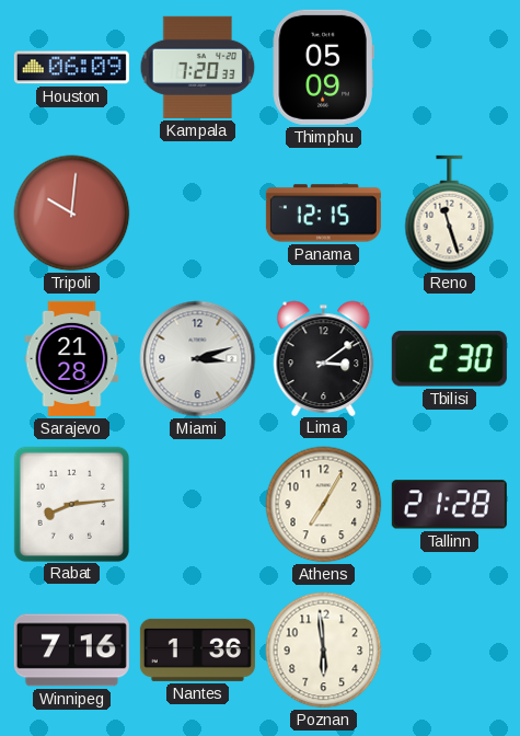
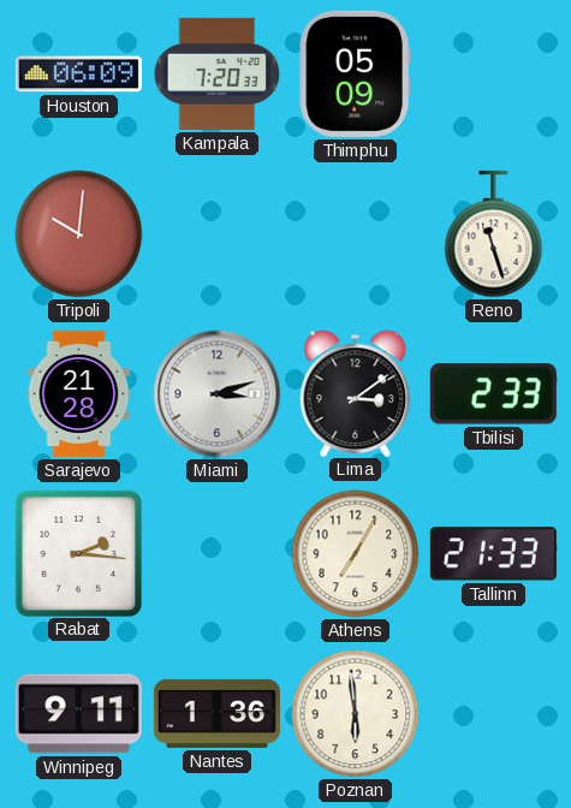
Panama: 12:15 -> none
Tbilisi: 2:30 -> 2:33
Rabat: 8:14 -> 2:16
Tallinn: 21:28 -> 21:33
Winnipeg: 7:16 -> 9:11
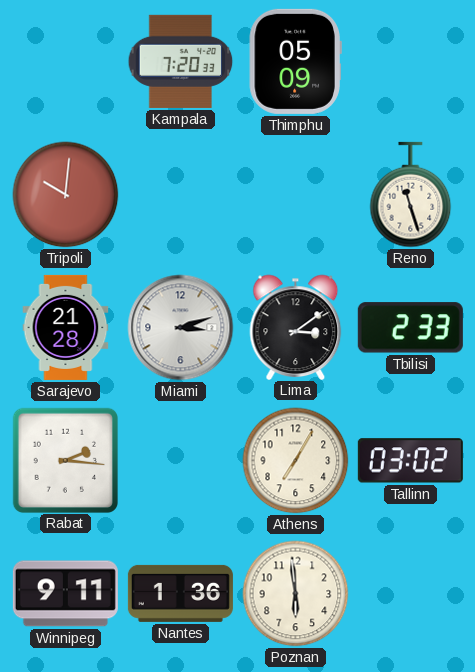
Houston: 06:09 -> none
Tallinn: 21:33 -> 03:02
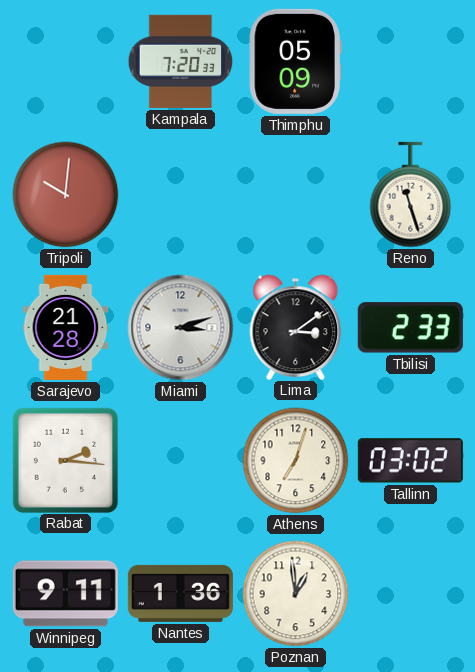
Athens: 7:05 -> 7:03
Poznan: 5:59 -> 12:59
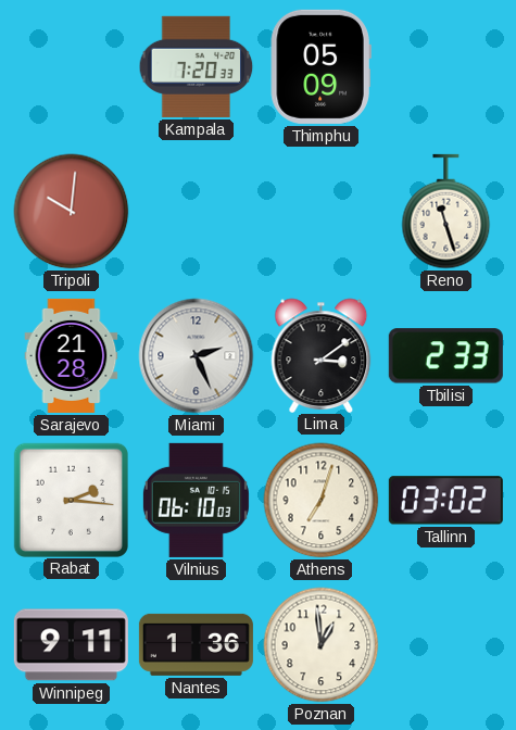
Miami: 3:12 -> 2:26
Vilnius: none -> 06:10
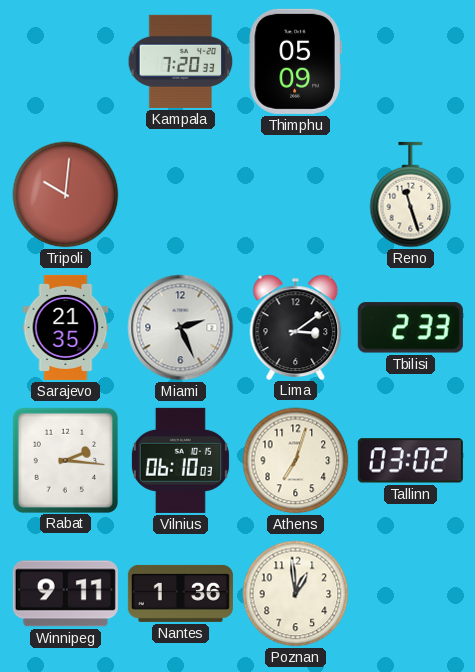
Sarajevo: 21:28 -> 21:35
